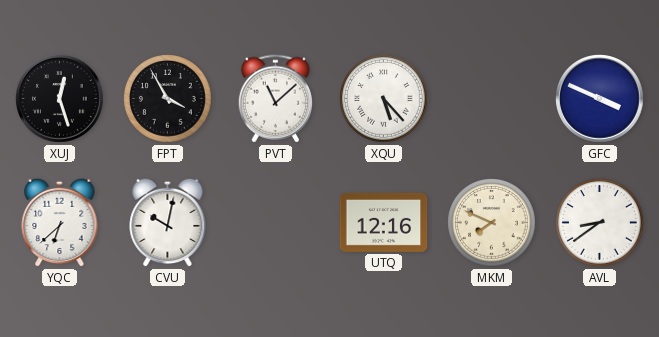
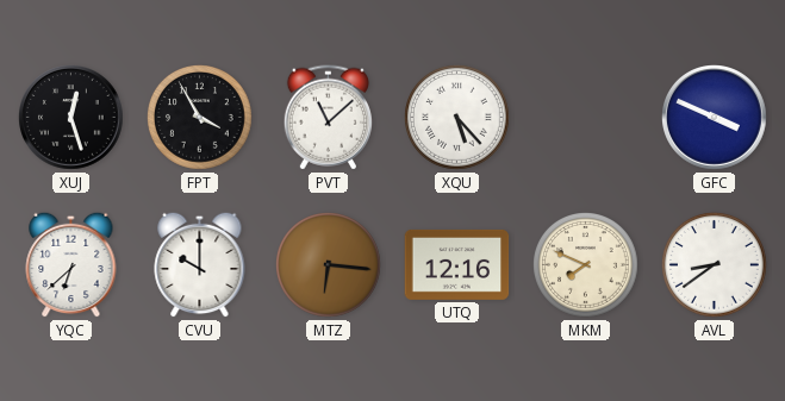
CVU: 10:02 -> 10:00
MTZ: none -> 6:16
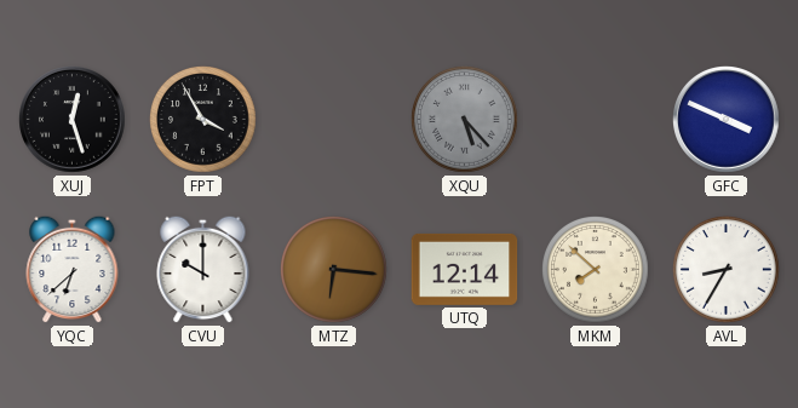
PVT: 11:08 -> none
XQU dial: white -> grey
UTQ: 12:16 -> 12:14
MKM: 7:49 -> 7:52
AVL: 8:39 -> 8:35
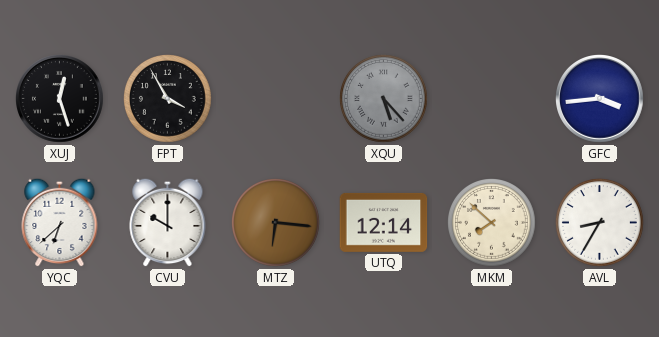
GFC: 3:49 -> 3:44
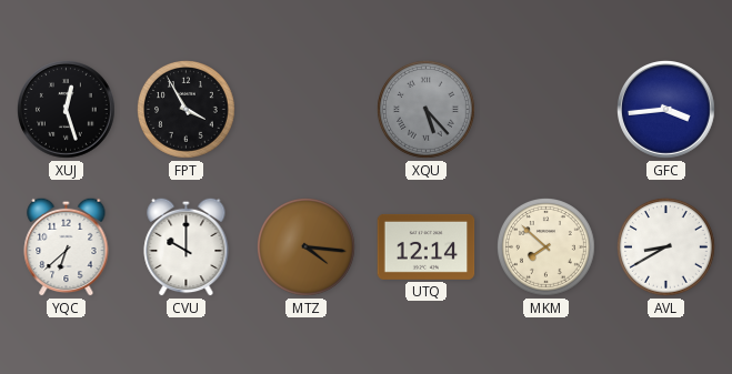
MTZ: 6:16 -> 4:16
AVL: 8:35 -> 8:40
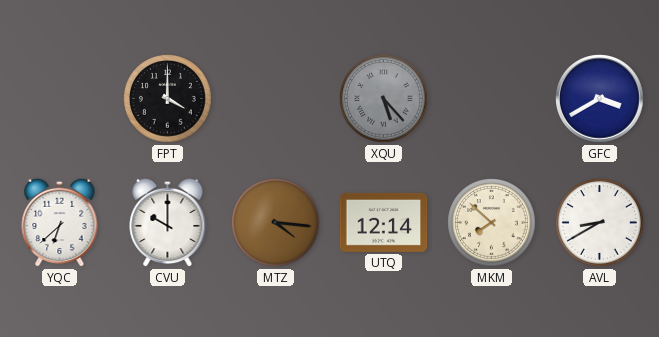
XUJ: 12:27 -> none
FPT: 3:55 -> 4:00
GFC: 3:44 -> 3:40
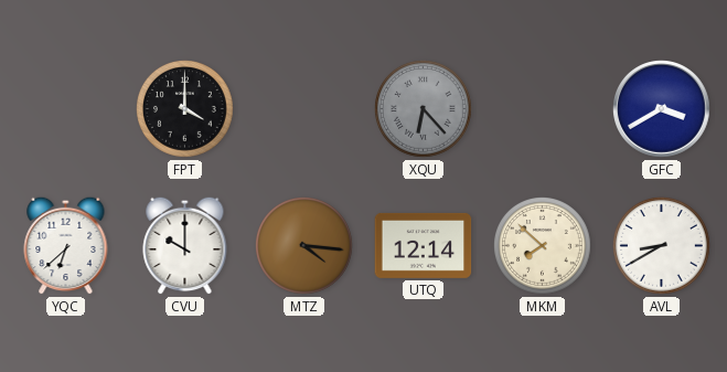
XQU: 5:23 -> 6:23
